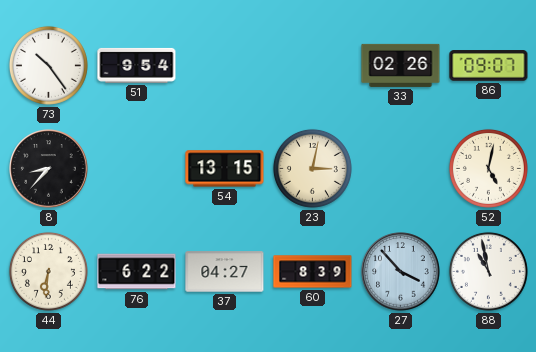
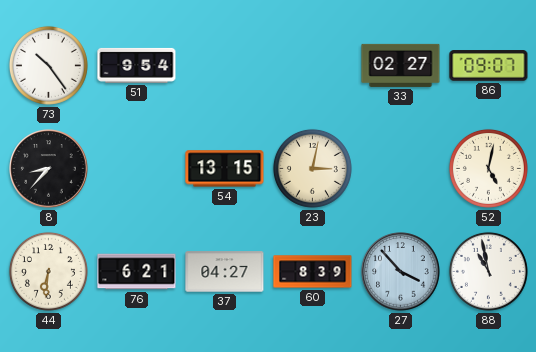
33: 02:26 -> 02:27
76: 6:22 -> 6:21
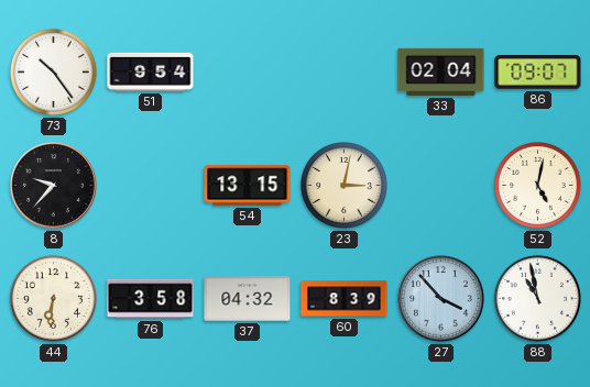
33: 02:27 -> 02:04
8: 8:37 -> 9:37
76: 6:21 -> 3:58
37: 04:27 -> 04:32
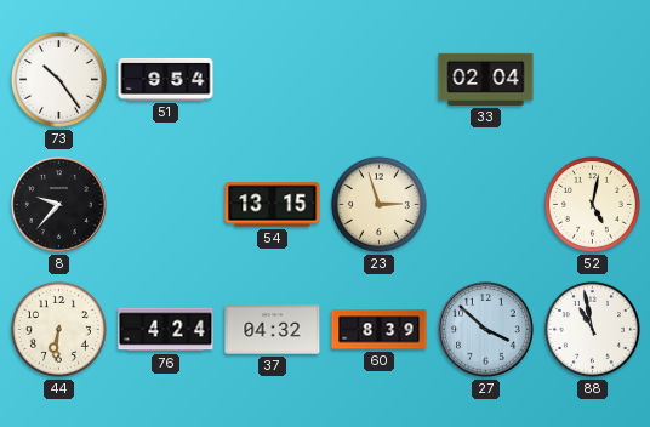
86: 09:07 -> none
23: 3:02 -> 2:57
76: 3:58 -> 4:24
27: 3:53 -> 3:52
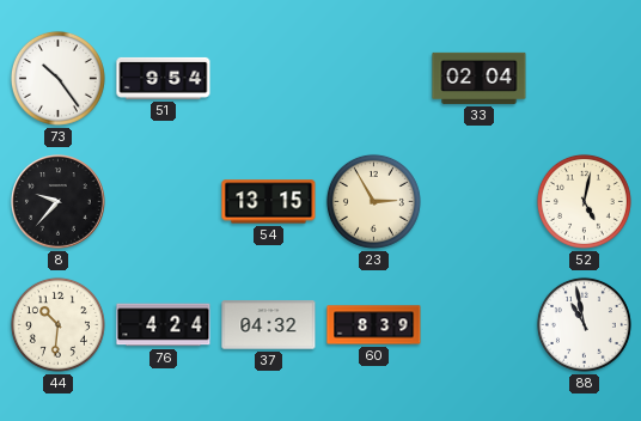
23: 2:57 -> 2:55
44: 6:31 -> 10:31
27: 3:52 -> none
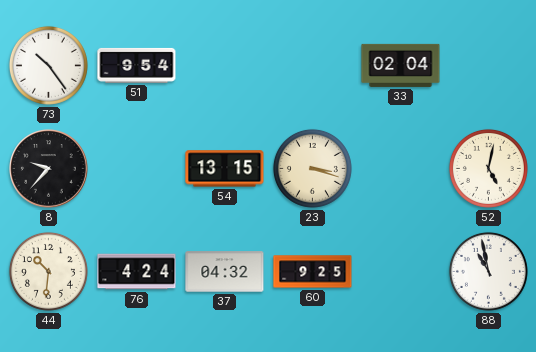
23: 2:55 -> 3:18
60: 8:39 -> 9:25
